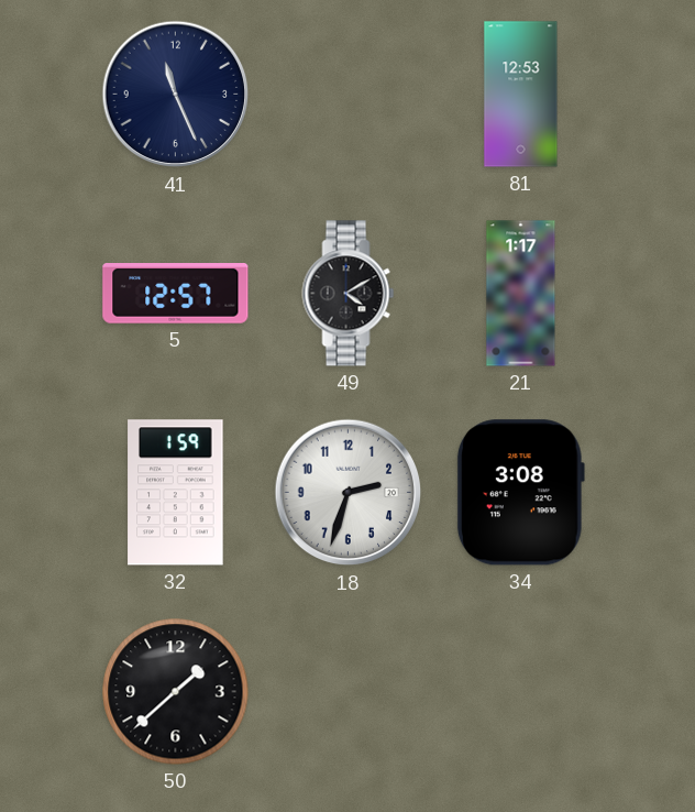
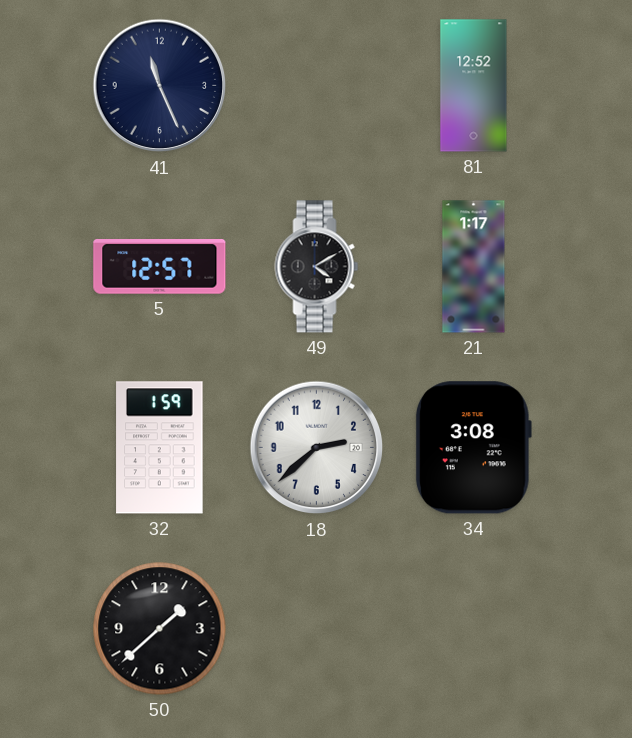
81: 12:53 -> 12:52
18: 2:33 -> 2:38
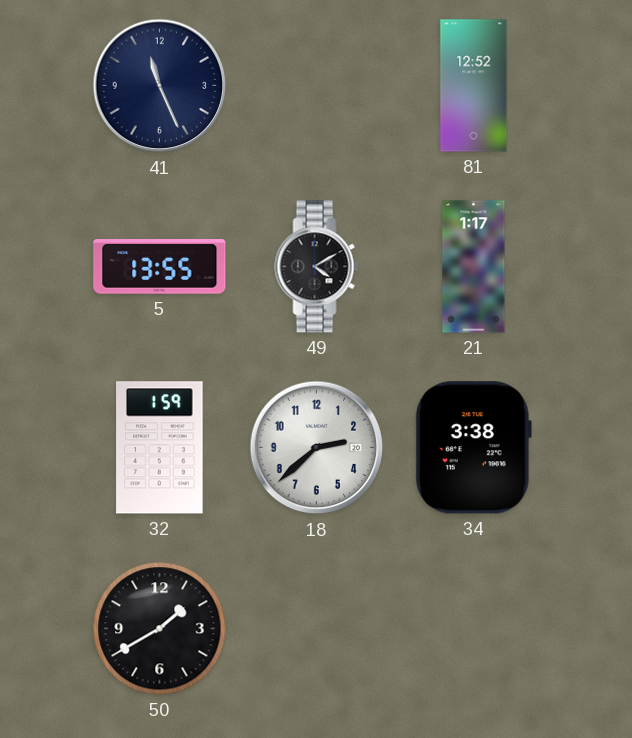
5: 12:57 -> 13:55
34: 3:08 -> 3:38
50: 1:38 -> 1:40
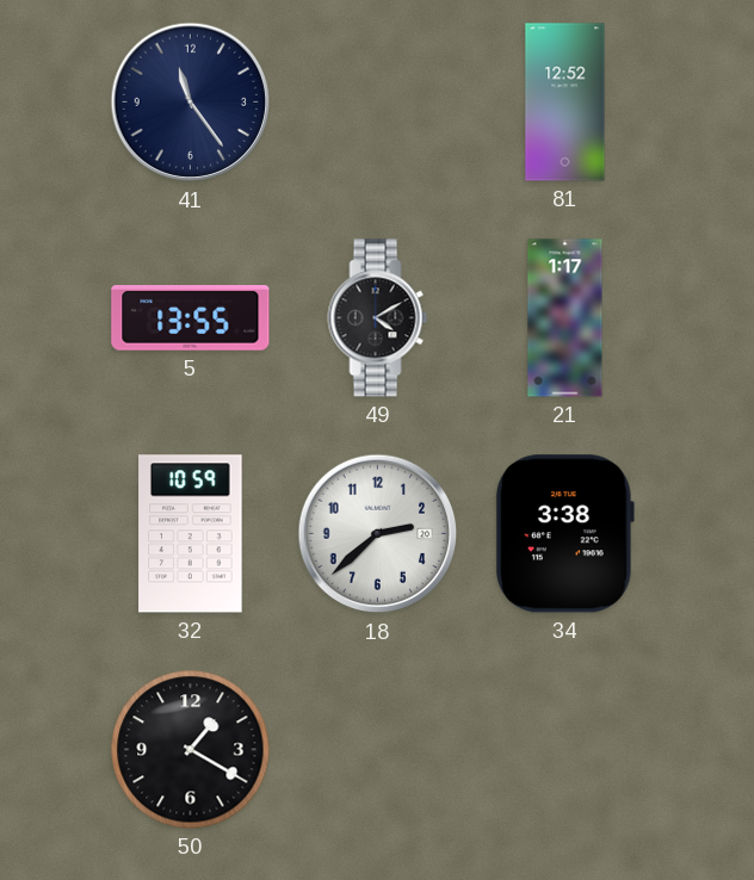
41: 11:26 -> 11:24
32: 1:59 -> 10:59
50: 1:40 -> 1:20
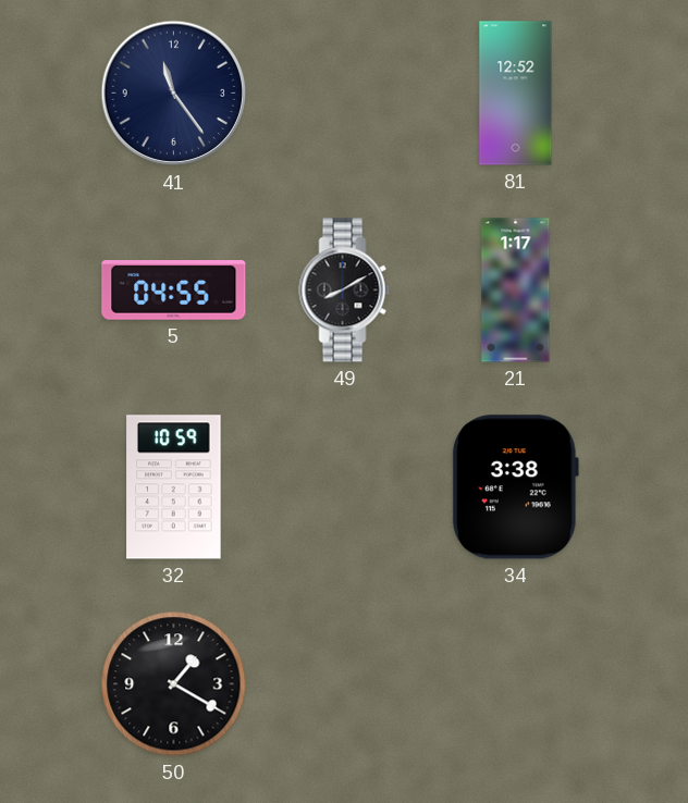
5: 13:55 -> 04:55
49: 4:10 -> 8:10
18: 2:38 -> none
